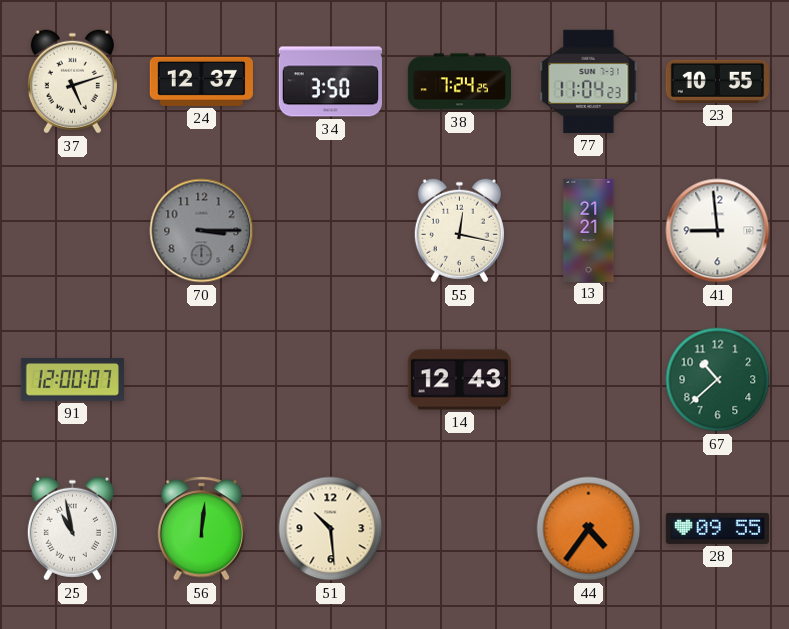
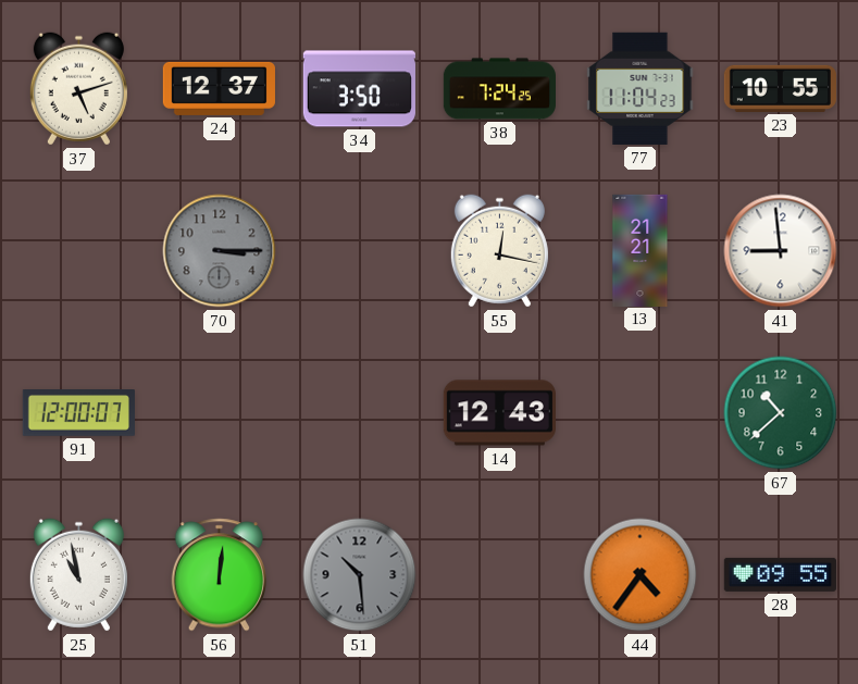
51 dial: cream -> grey
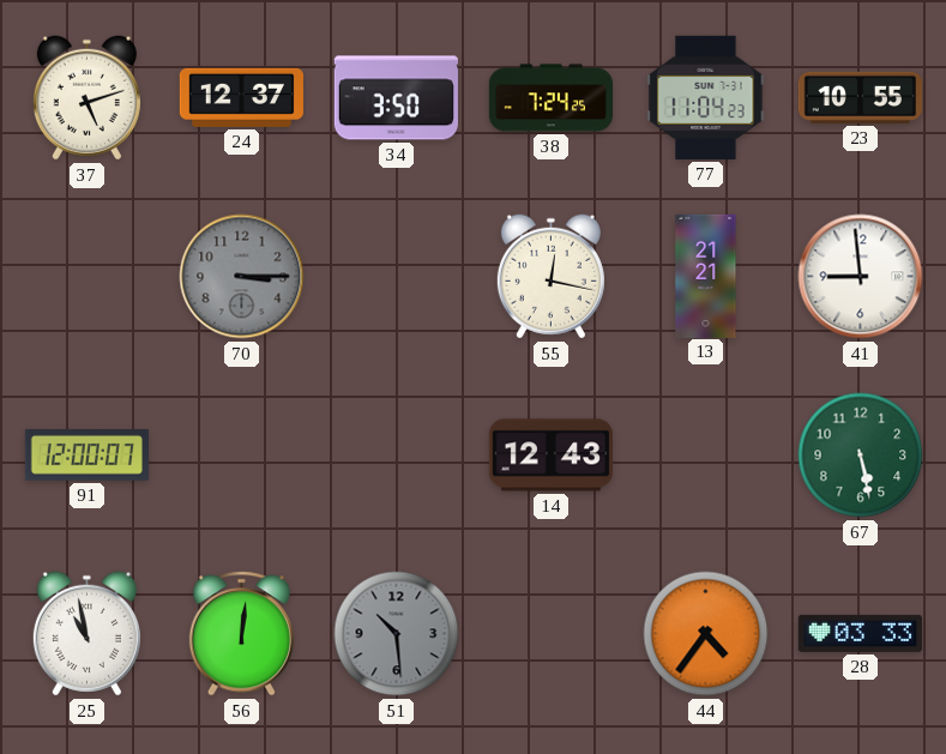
67: 10:38 -> 5:28
28: 09:55 -> 03:33
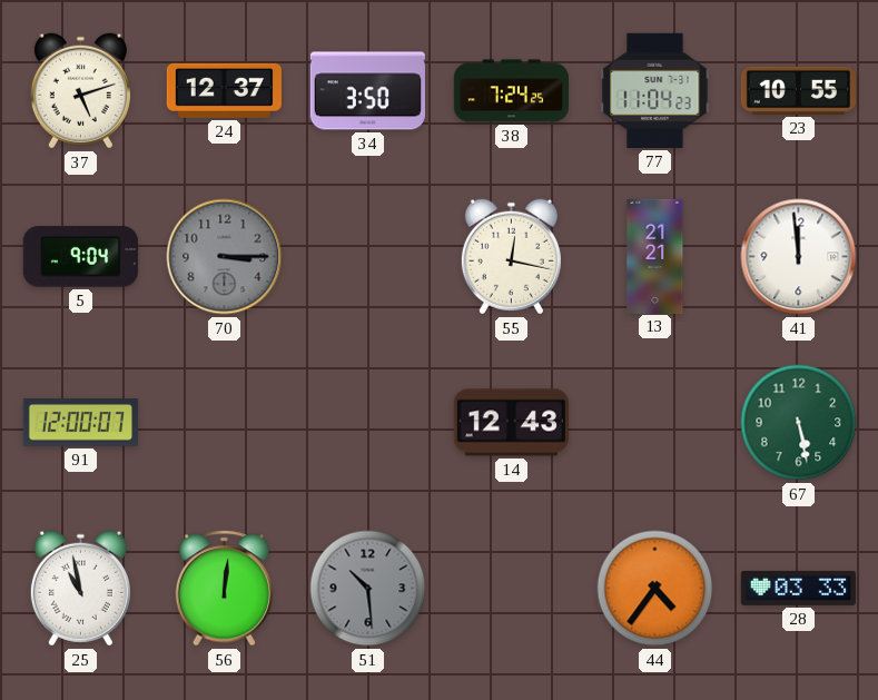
5: none -> 9:04
41: 8:59 -> 11:59
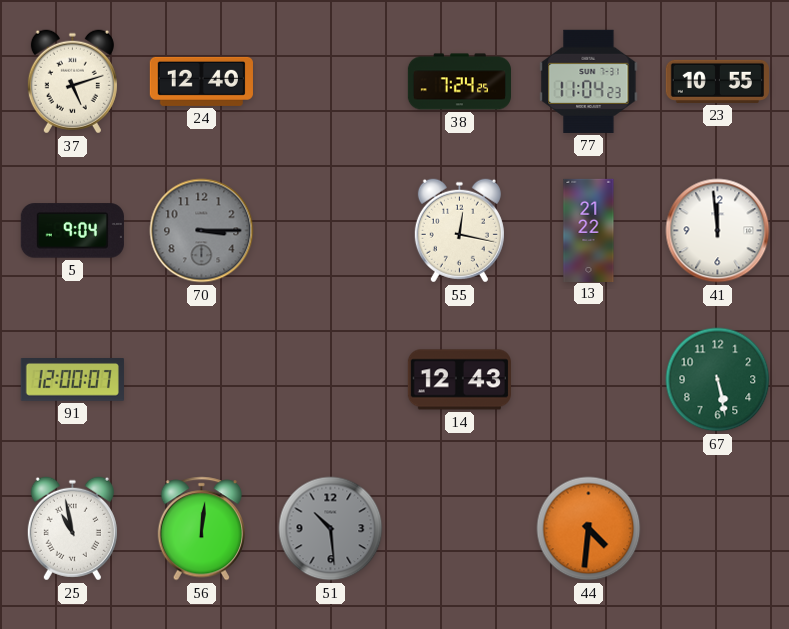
24: 12:37 -> 12:40
34: 3:50 -> none
13: 21:21 -> 21:22
44: 4:36 -> 4:31
28: 03:33 -> none
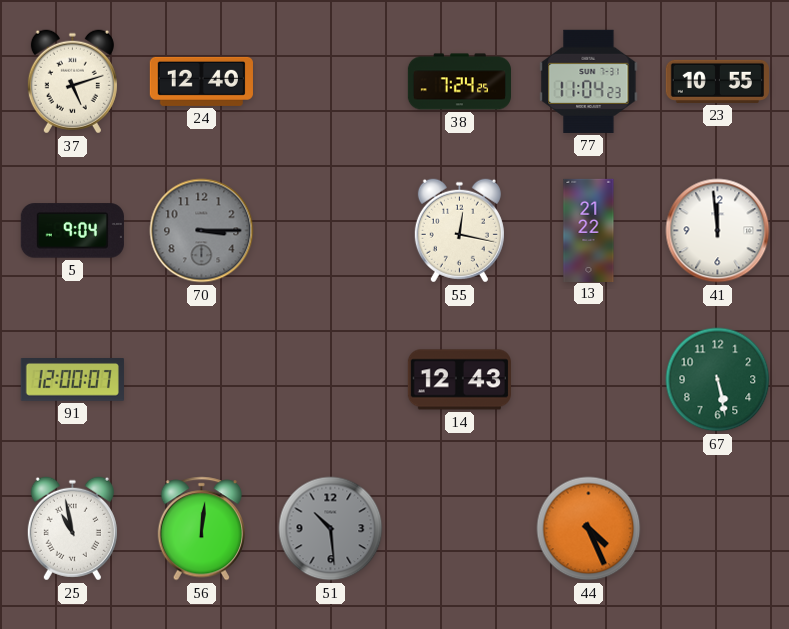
44: 4:31 -> 4:26
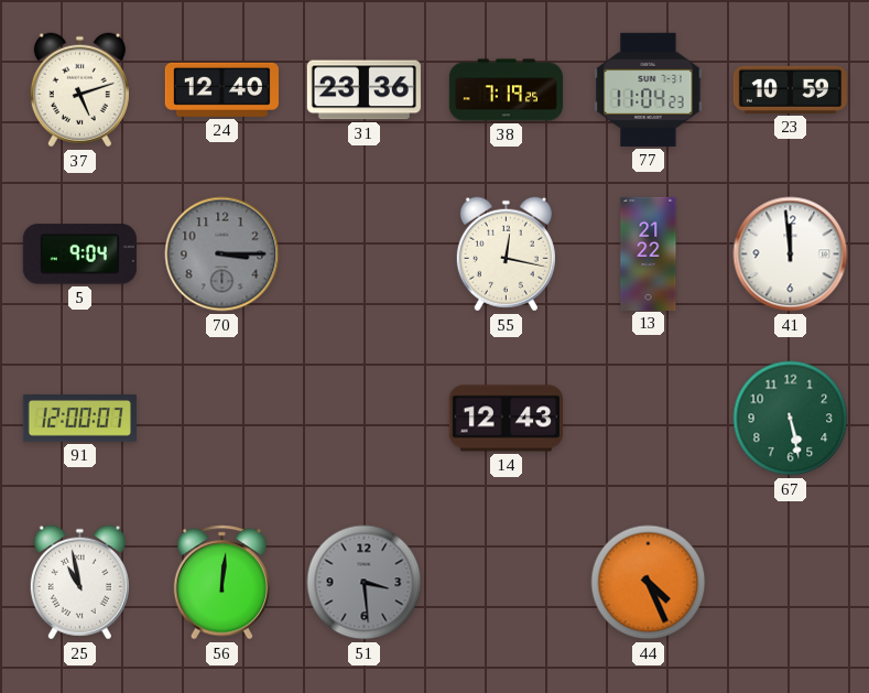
31: none -> 23:36
38: 7:24 -> 7:19
23: 10:55 -> 10:59
51: 10:29 -> 3:29
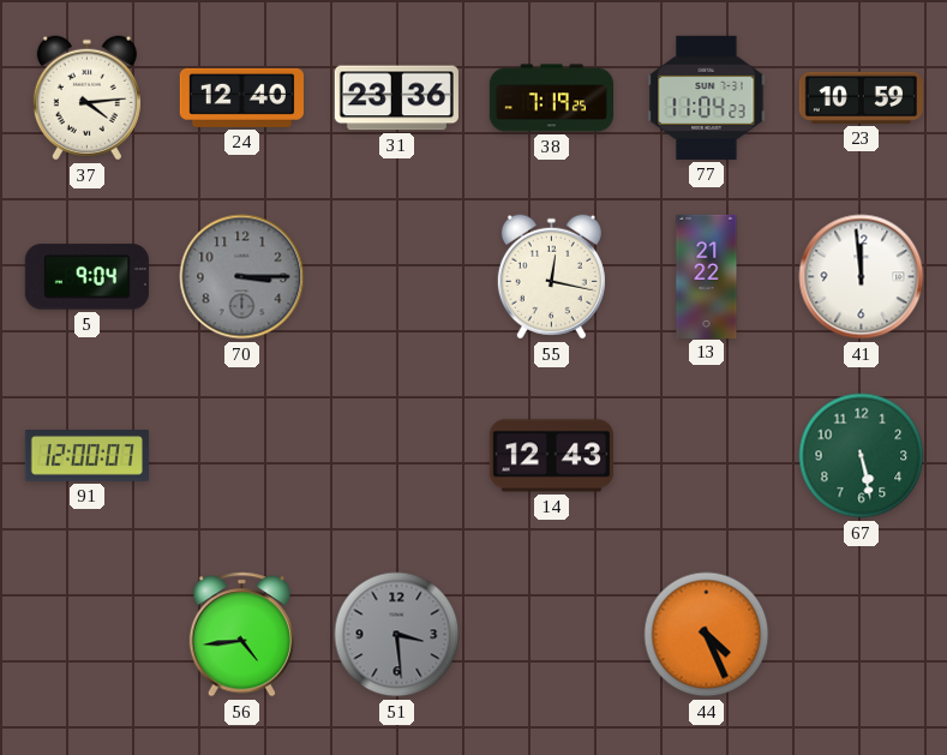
37: 5:12 -> 4:14
25: 10:58 -> none
56: 12:01 -> 4:44
